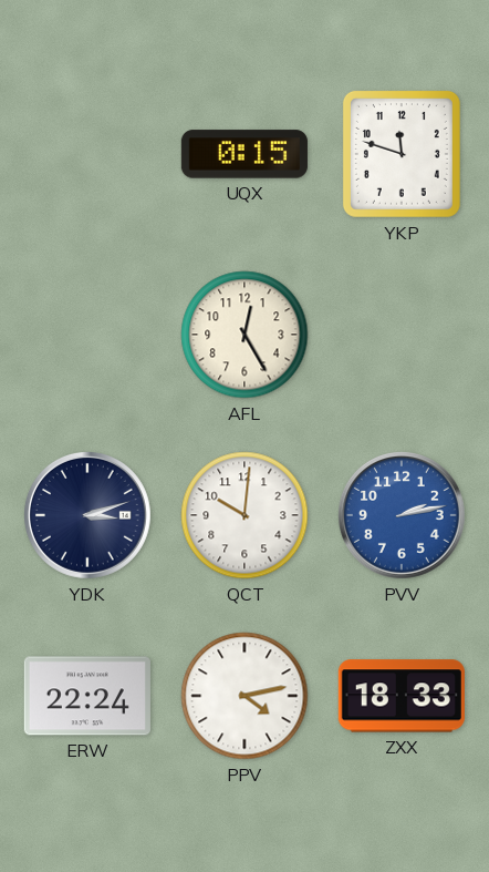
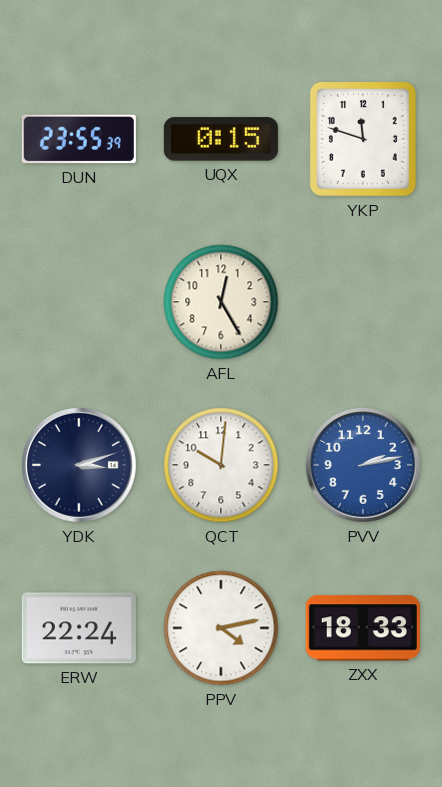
DUN: none -> 23:55
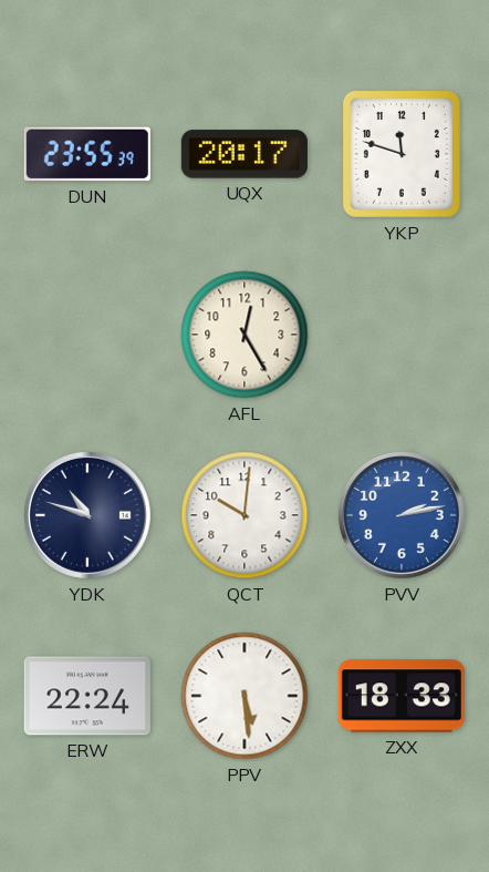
UQX: 0:15 -> 20:17
YDK: 3:12 -> 10:48
PPV: 4:13 -> 5:29
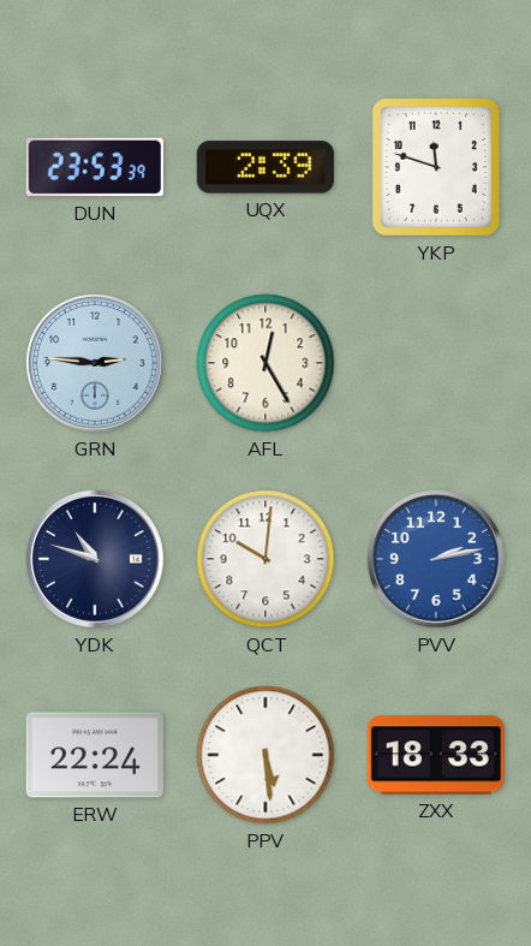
DUN: 23:55 -> 23:53
UQX: 20:17 -> 2:39
GRN: none -> 2:46
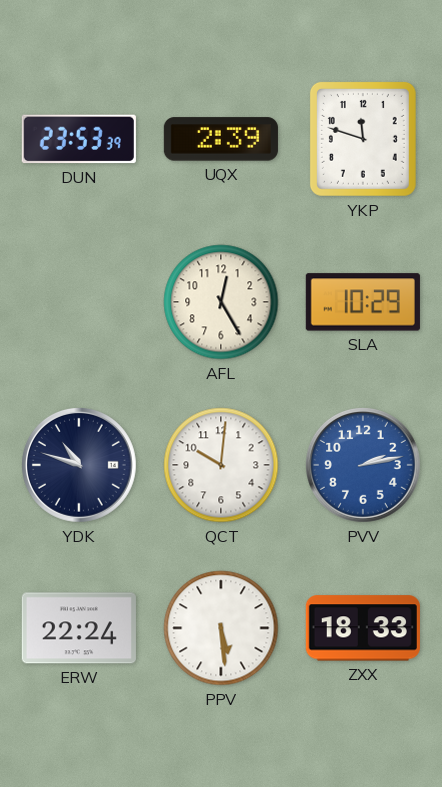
GRN: 2:46 -> none
SLA: none -> 10:29
